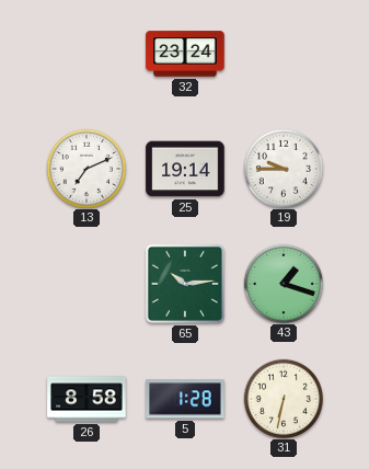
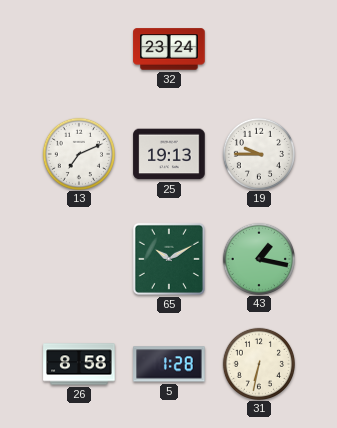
25: 19:14 -> 19:13
65: 10:14 -> 10:10
43: 1:18 -> 1:17
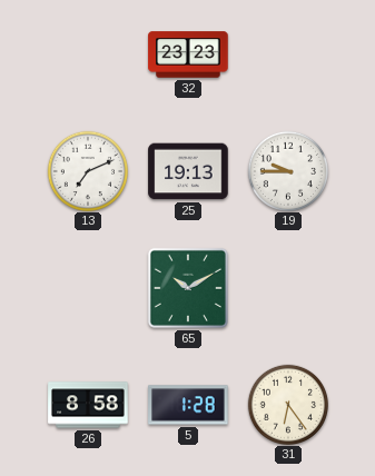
32: 23:24 -> 23:23
43: 1:17 -> none
31: 6:32 -> 6:24
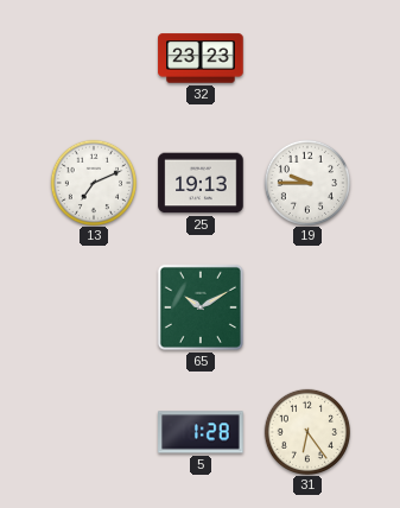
26: 8:58 -> none
